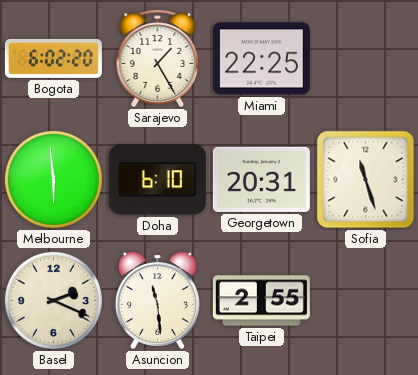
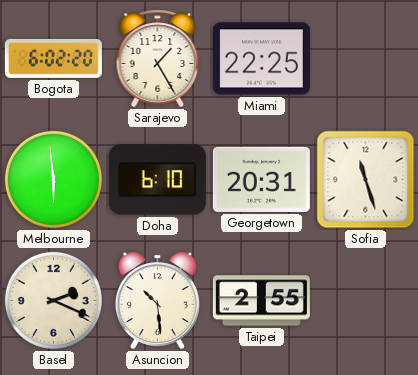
Asuncion: 11:29 -> 10:29
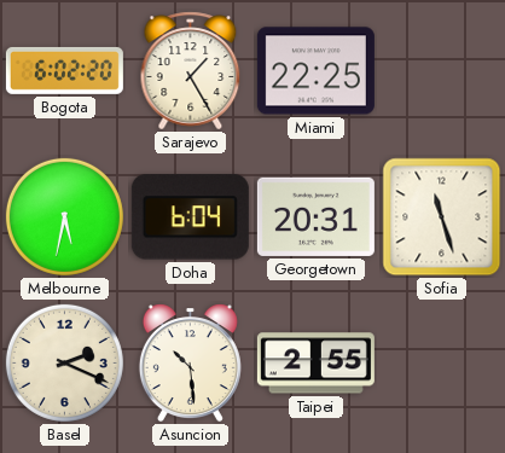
Melbourne: 5:59 -> 5:32
Doha: 6:10 -> 6:04
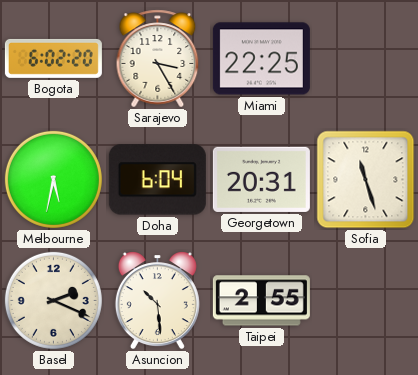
Sarajevo: 1:25 -> 3:25
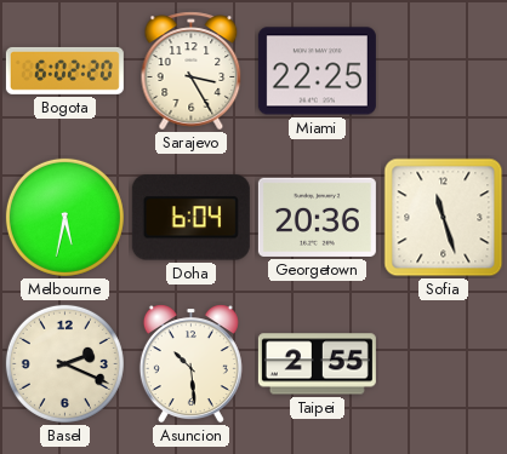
Georgetown: 20:31 -> 20:36
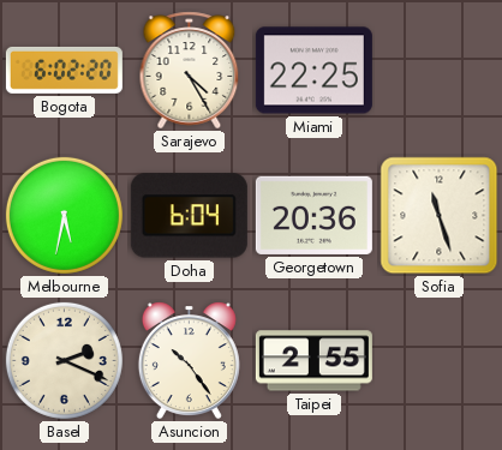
Sarajevo: 3:25 -> 4:25
Asuncion: 10:29 -> 10:24
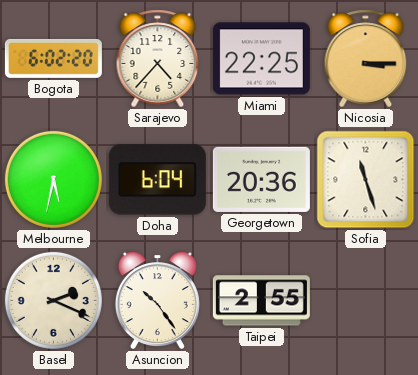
Sarajevo: 4:25 -> 4:37
Nicosia: none -> 3:15
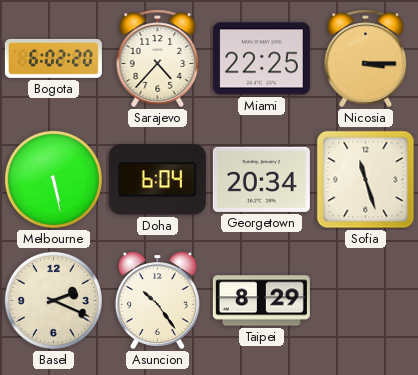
Melbourne: 5:32 -> 5:28
Georgetown: 20:36 -> 20:34
Taipei: 2:55 -> 8:29
